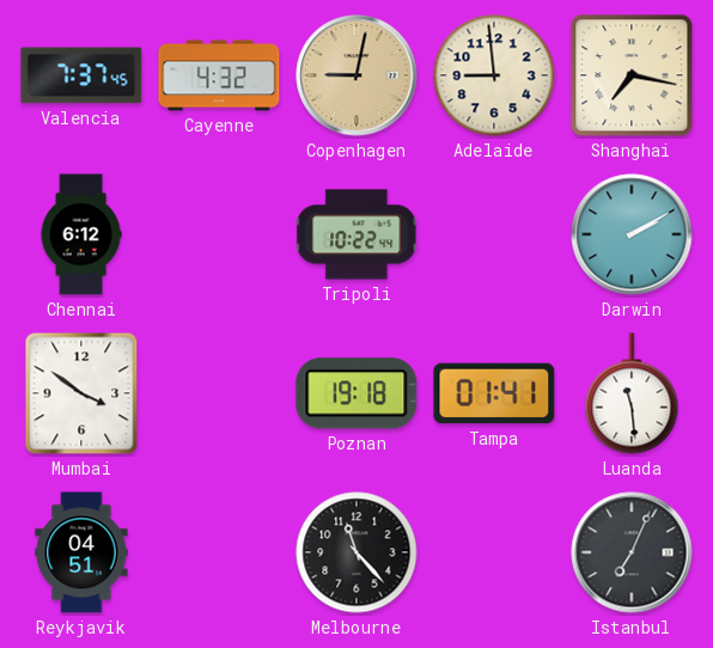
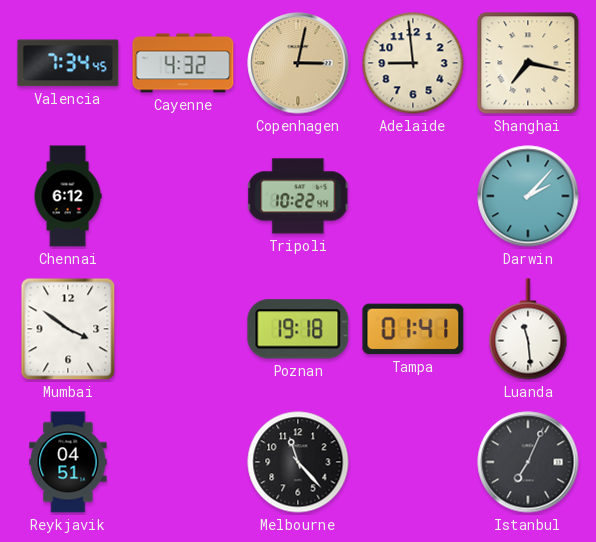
Valencia: 7:37 -> 7:34
Copenhagen: 9:02 -> 3:02
Darwin: 2:10 -> 2:07
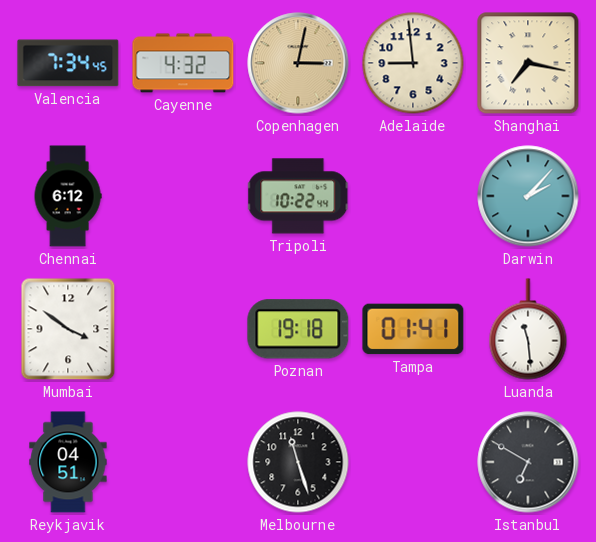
Melbourne: 11:23 -> 11:27
Istanbul: 7:04 -> 6:50
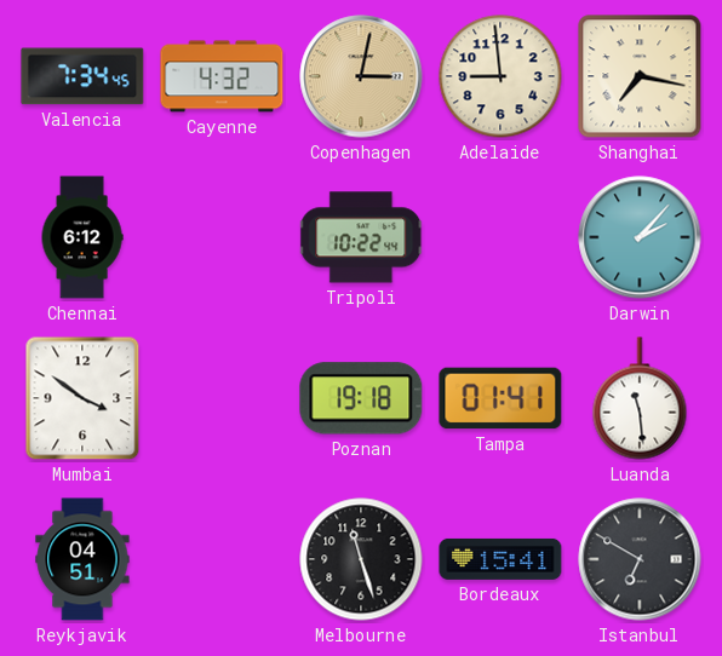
Bordeaux: none -> 15:41
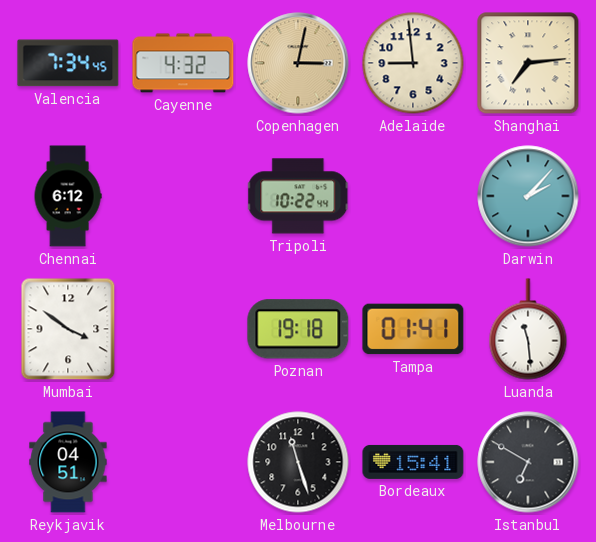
Shanghai: 7:17 -> 7:14
